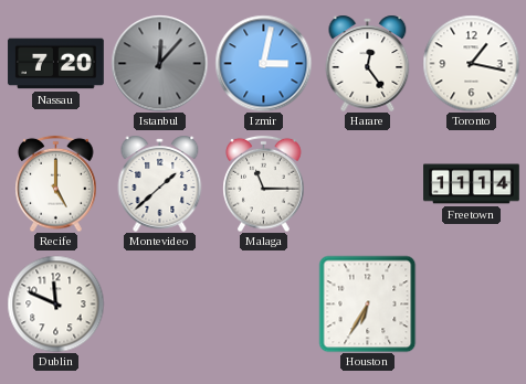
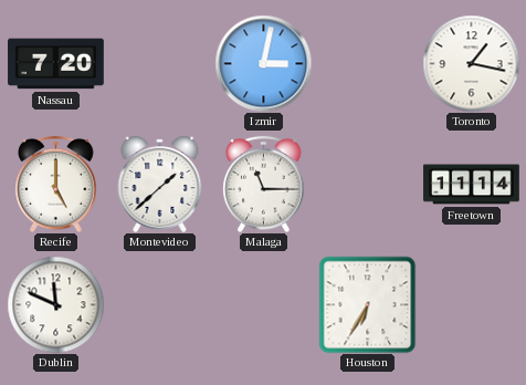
Istanbul: 12:07 -> none
Harare: 12:24 -> none
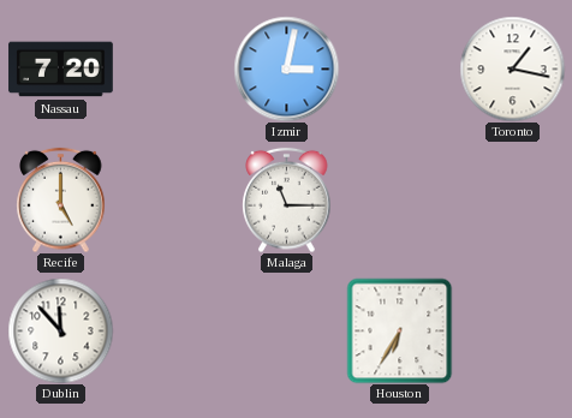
Montevideo: 1:38 -> none
Freetown: 11:14 -> none
Dublin: 11:49 -> 11:53
